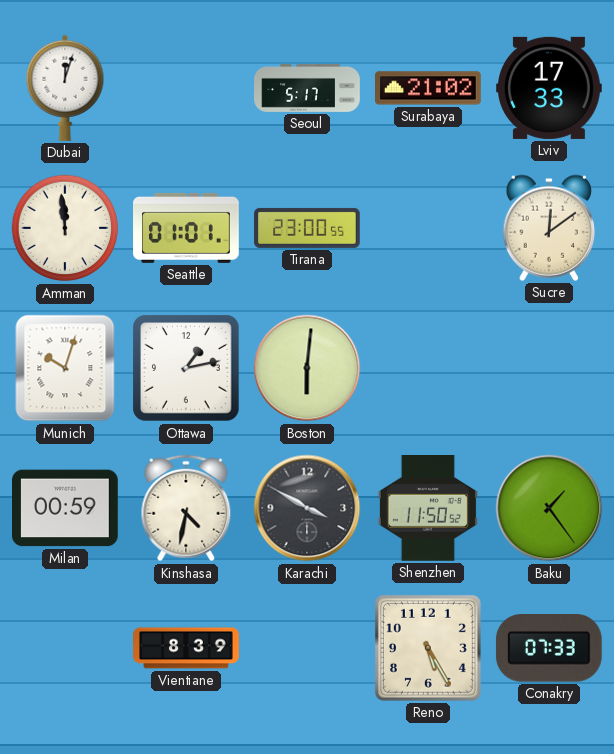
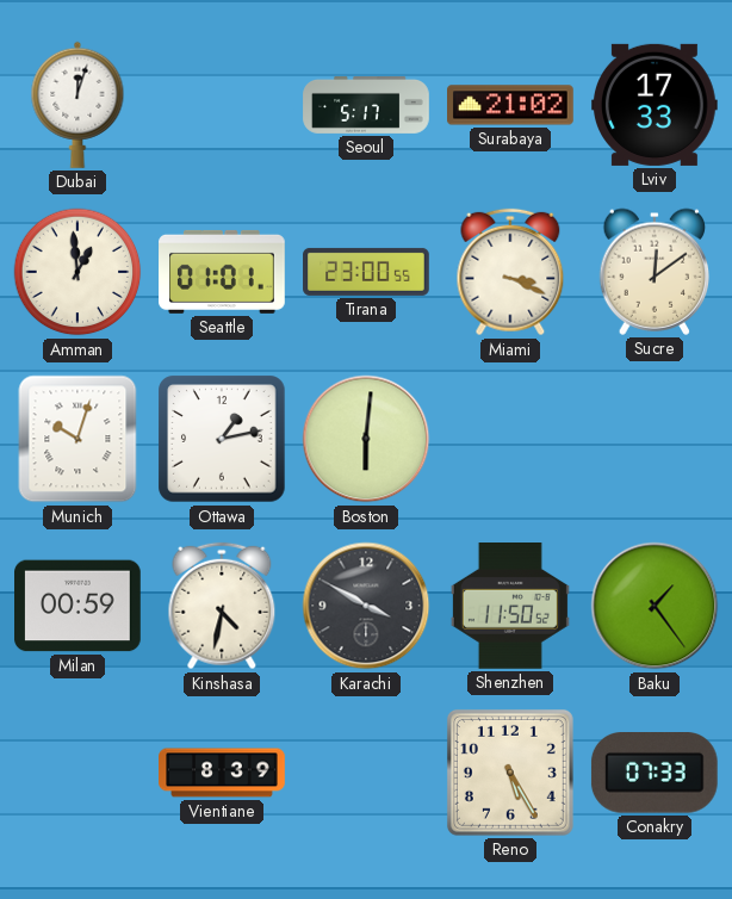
Amman: 11:59 -> 12:59
Miami: none -> 3:19
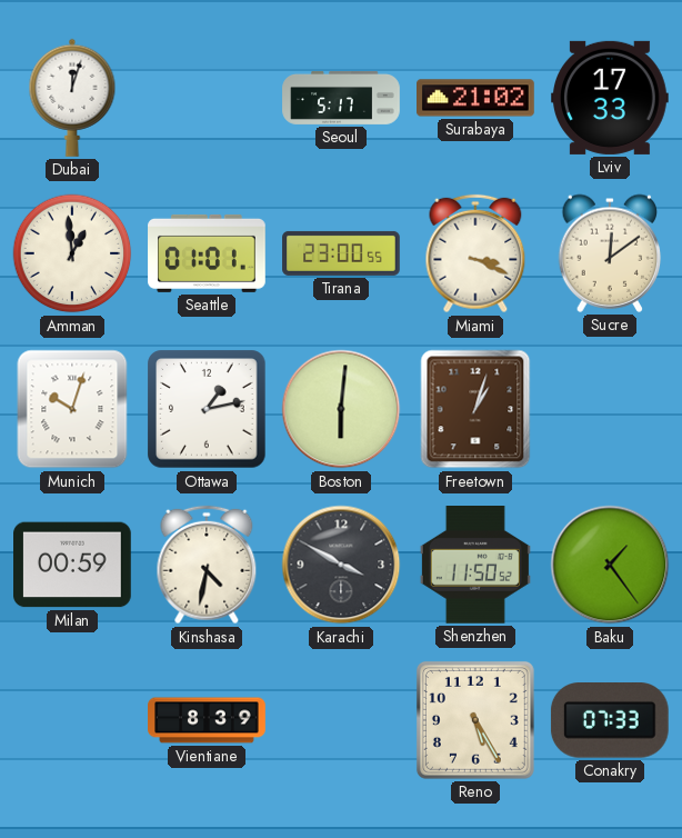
Freetown: none -> 1:03
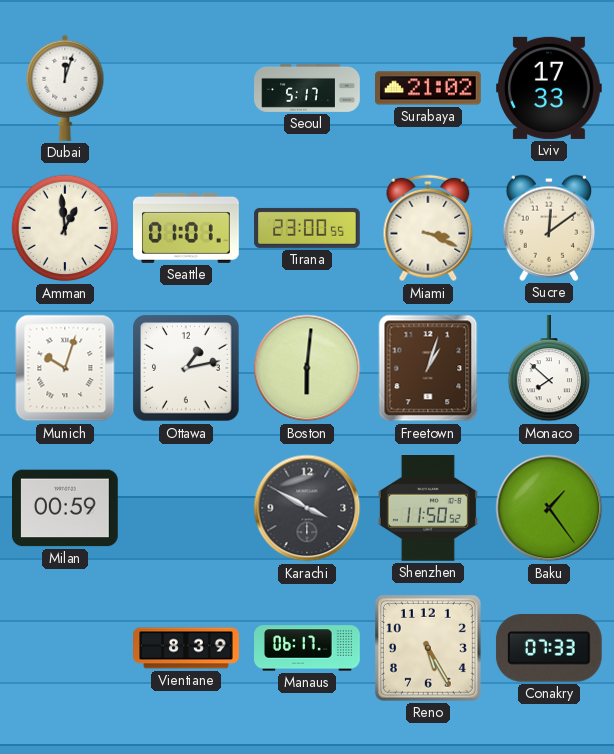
Monaco: none -> 7:52
Kinshasa: 4:32 -> none
Manaus: none -> 06:17
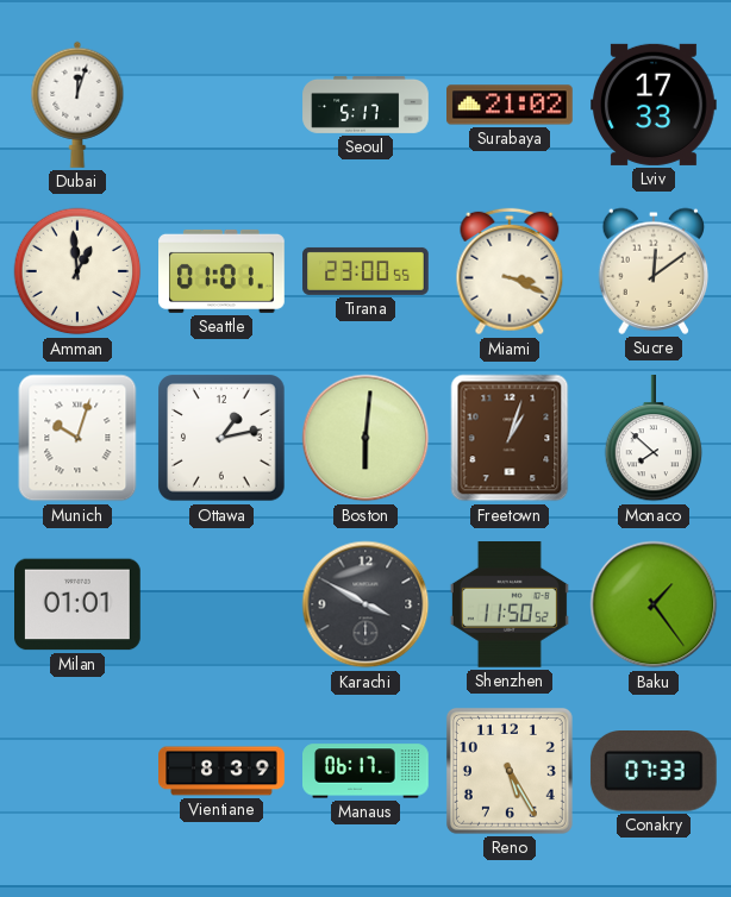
Milan: 00:59 -> 01:01
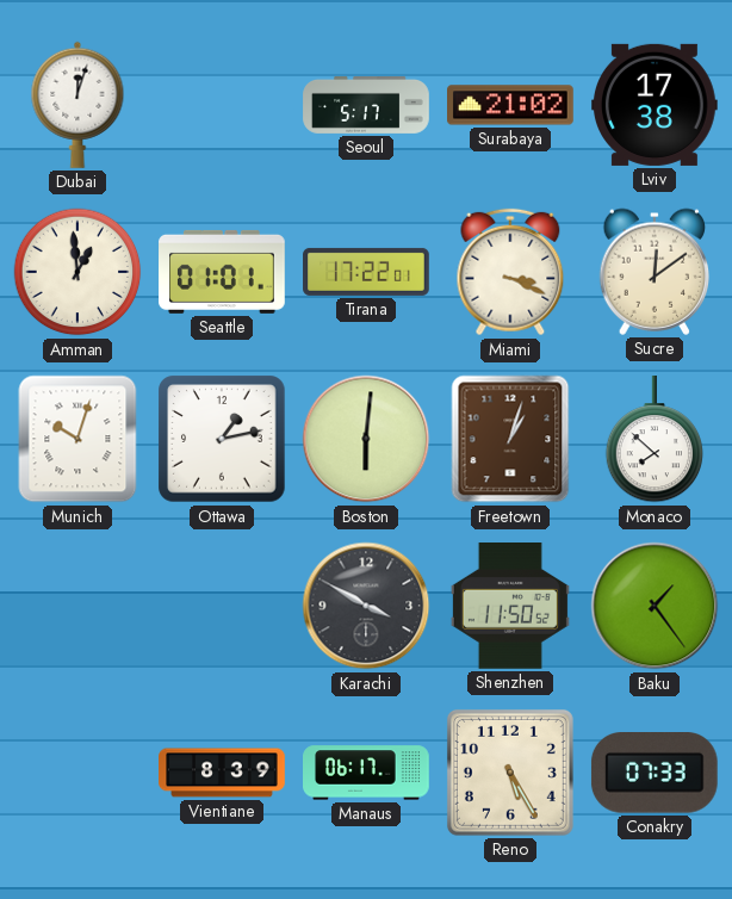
Lviv: 17:33 -> 17:38
Tirana: 23:00 -> 17:22
Milan: 01:01 -> none
